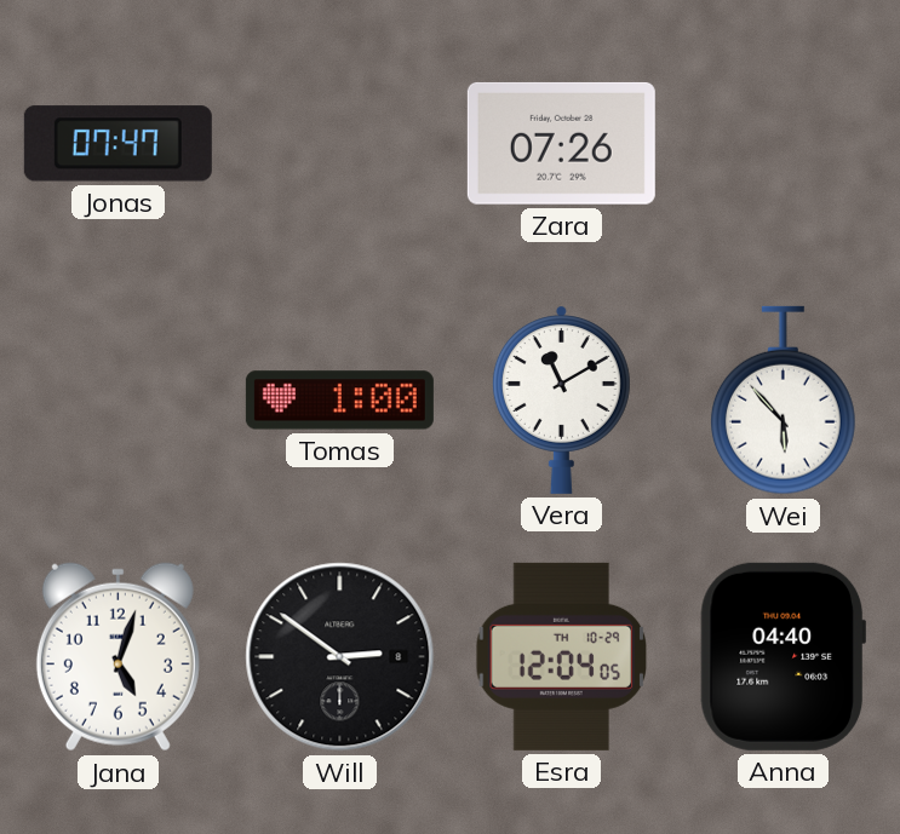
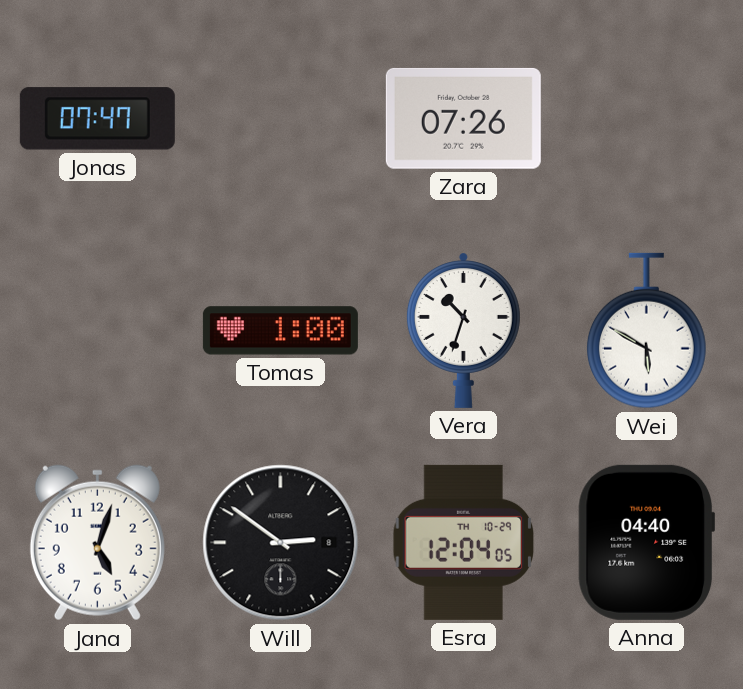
Vera: 11:10 -> 10:33
Wei: 5:53 -> 5:50
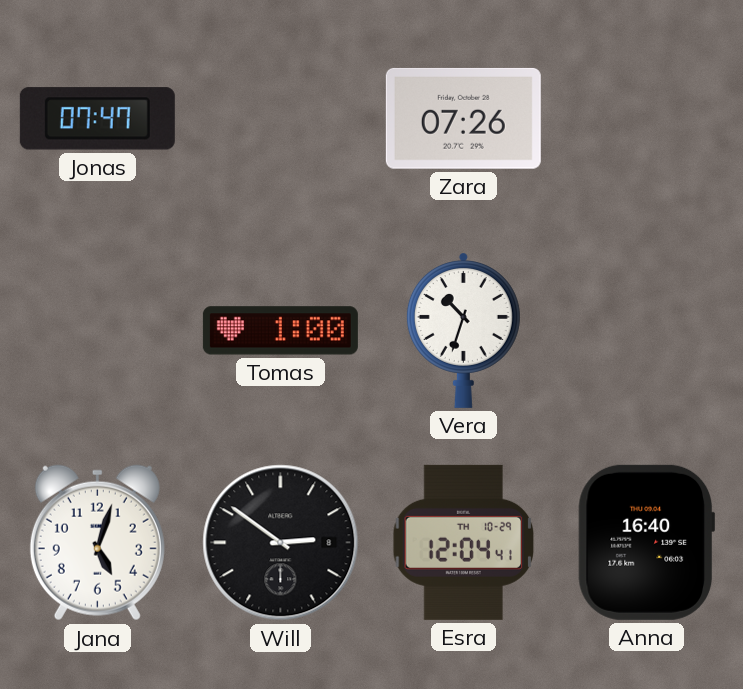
Wei: 5:50 -> none
Esra: 12:04:05 -> 12:04:41
Anna: 04:40 -> 16:40
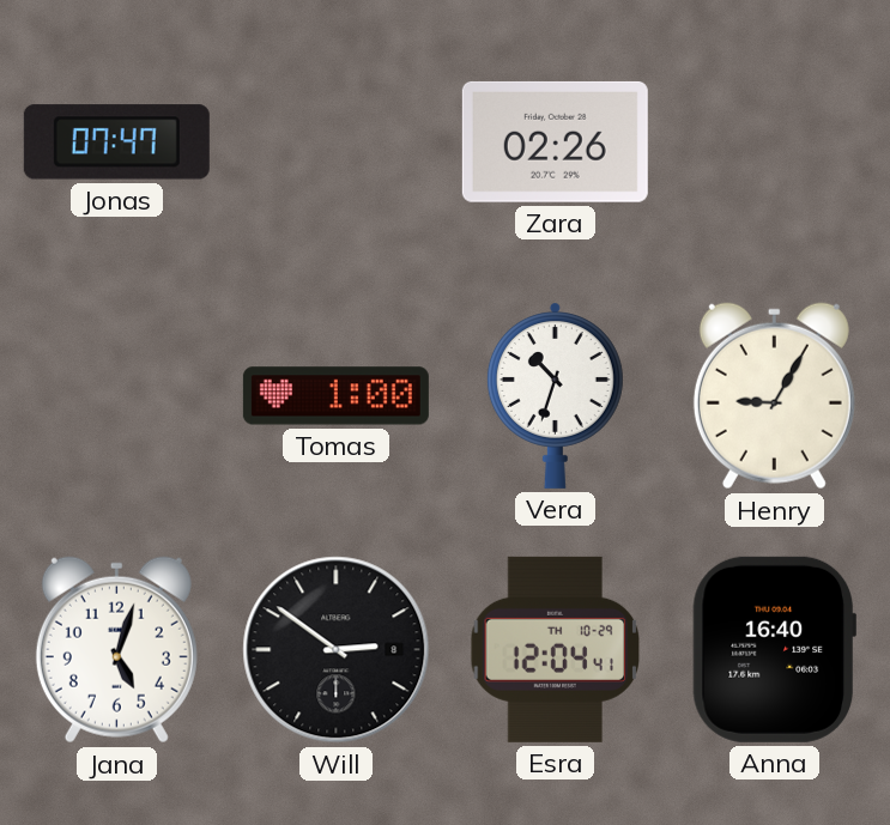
Zara: 07:26 -> 02:26
Henry: none -> 9:05
